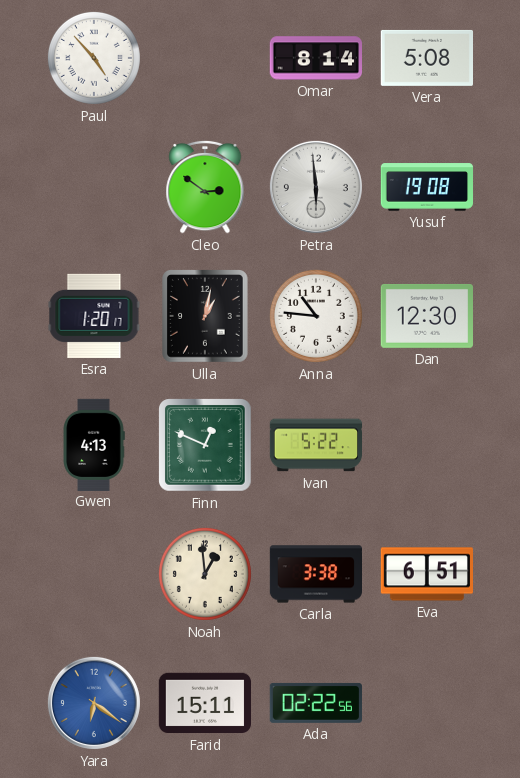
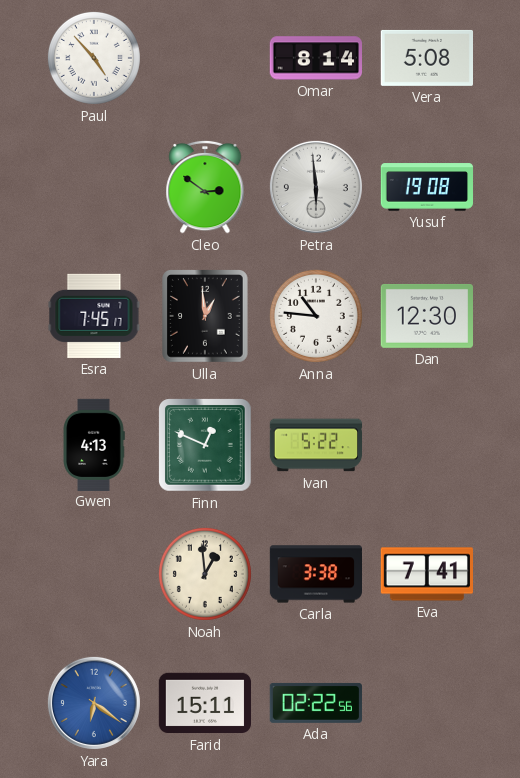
Esra: 1:20 -> 7:45
Ulla: 1:02 -> 12:59
Eva: 6:51 -> 7:41
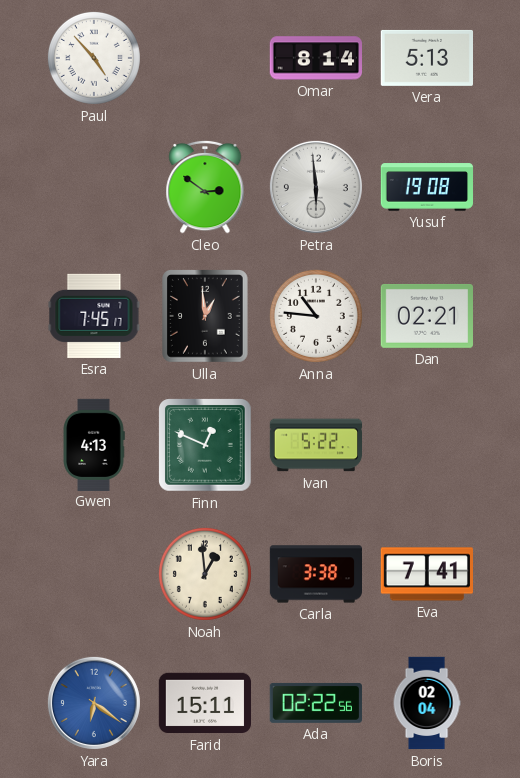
Vera: 5:08 -> 5:13
Dan: 12:30 -> 02:21
Boris: none -> 02:04
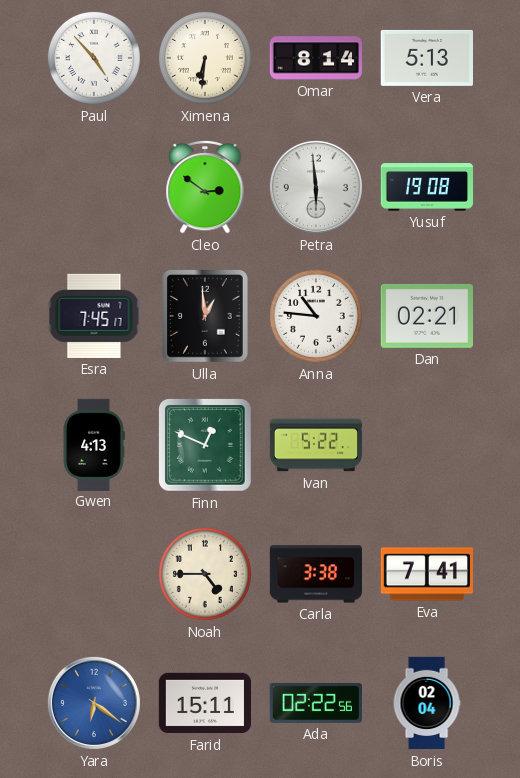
Ximena: none -> 6:31
Noah: 12:59 -> 4:45
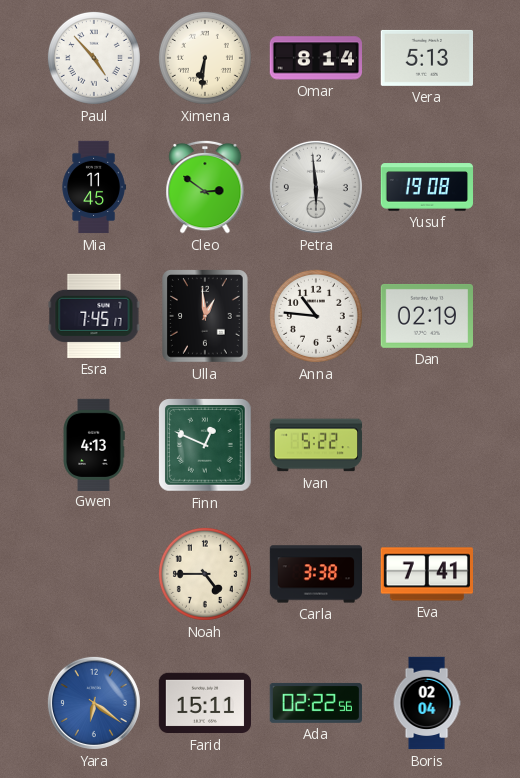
Mia: none -> 11:45
Dan: 02:21 -> 02:19
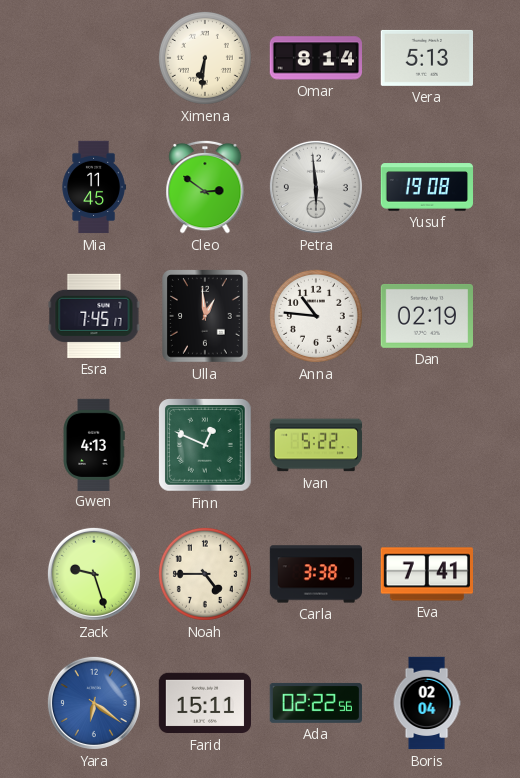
Paul: 4:53 -> none
Zack: none -> 9:27
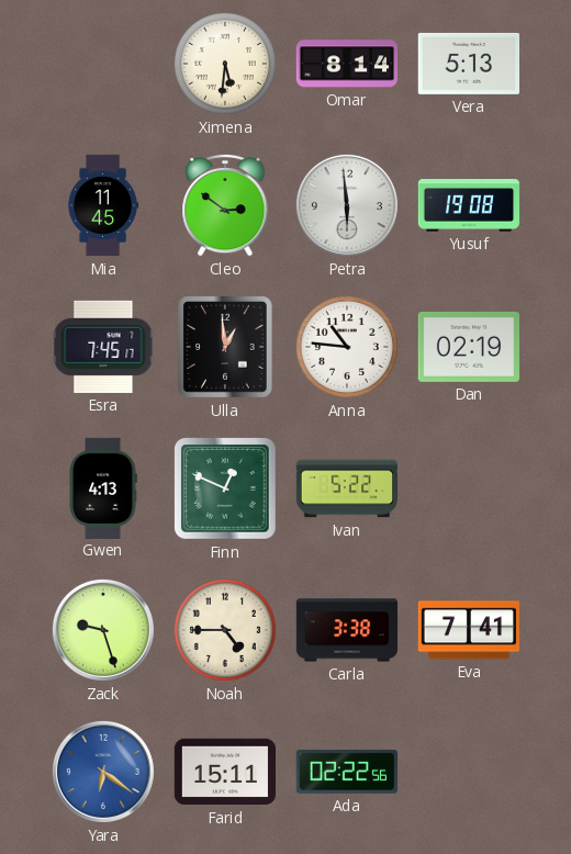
Ximena: 6:31 -> 5:31
Boris: 02:04 -> none
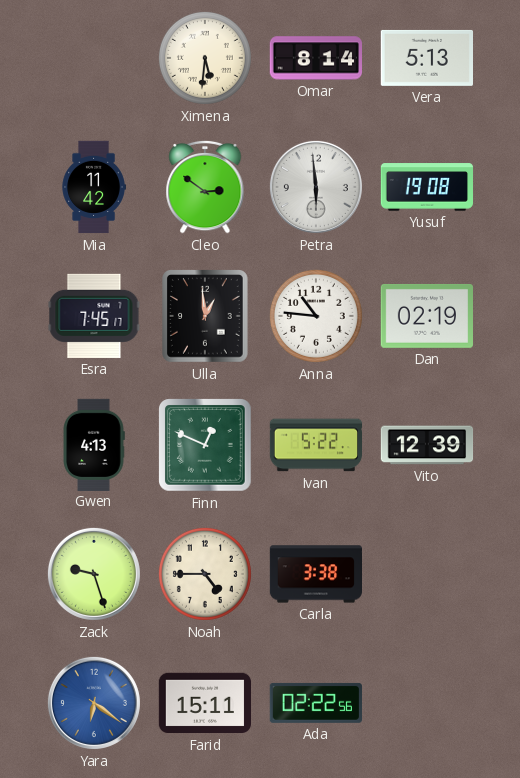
Mia: 11:45 -> 11:42
Vito: none -> 12:39
Eva: 7:41 -> none
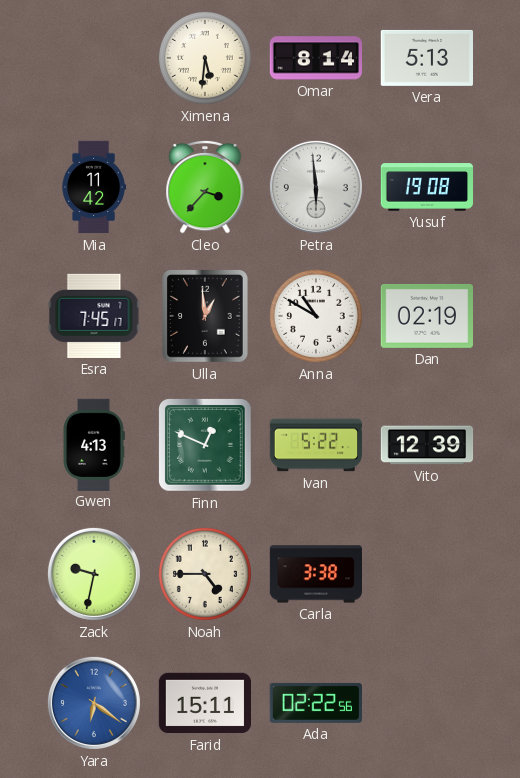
Cleo: 2:51 -> 3:37
Anna: 10:46 -> 10:50
Zack: 9:27 -> 9:32
